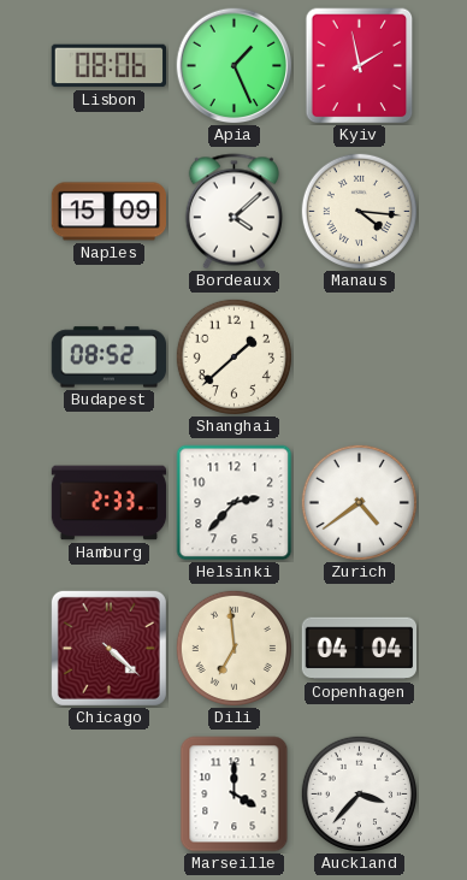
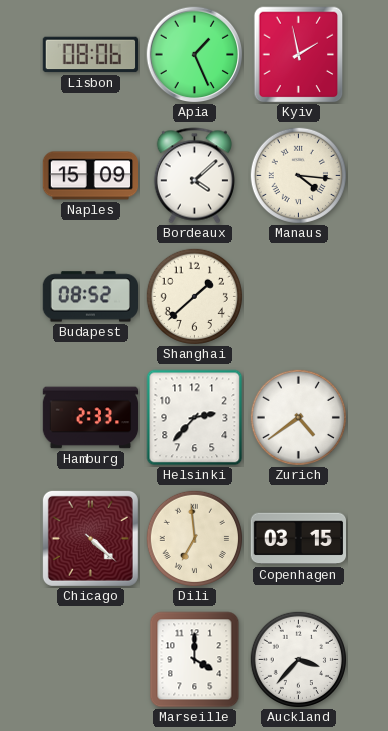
Copenhagen: 04:04 -> 03:15
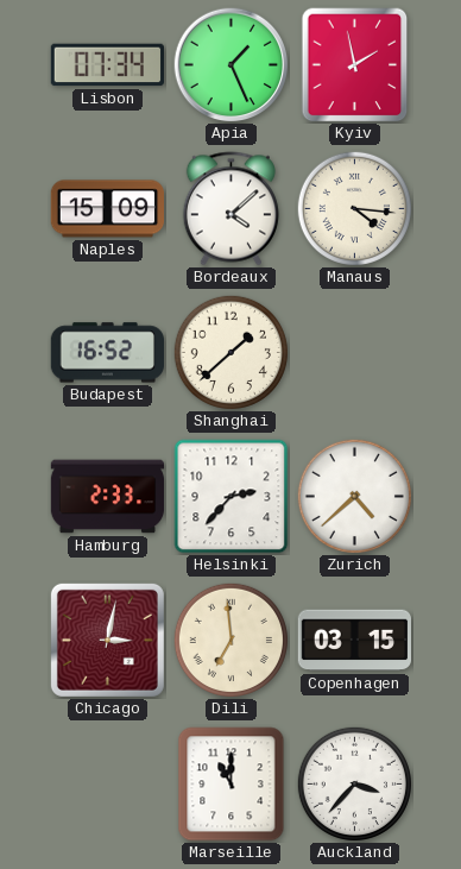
Lisbon: 08:06 -> 07:34
Budapest: 08:52 -> 16:52
Zurich: 4:39 -> 4:38
Chicago: 4:22 -> 3:02
Marseille: 4:00 -> 11:00
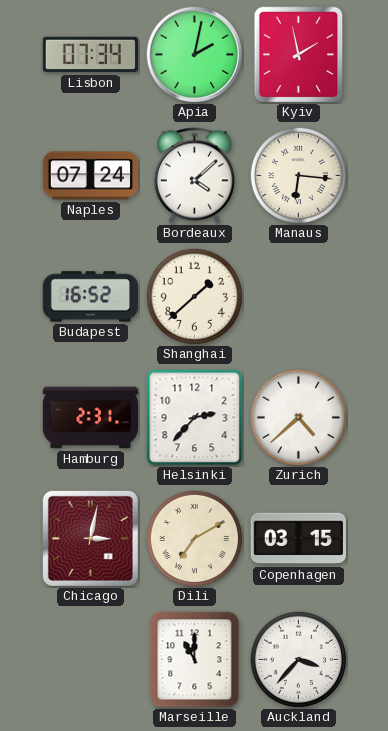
Apia: 1:26 -> 2:02
Naples: 15:09 -> 07:24
Manaus: 4:16 -> 6:16
Hamburg: 2:33 -> 2:31
Dili: 6:59 -> 7:10
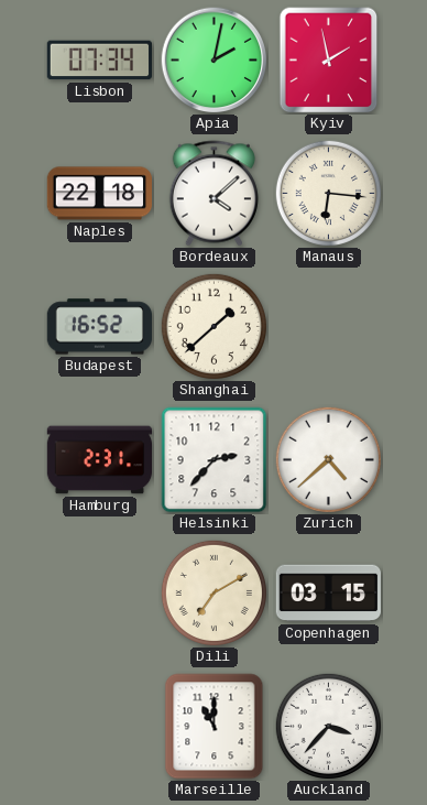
Naples: 07:24 -> 22:18
Chicago: 3:02 -> none
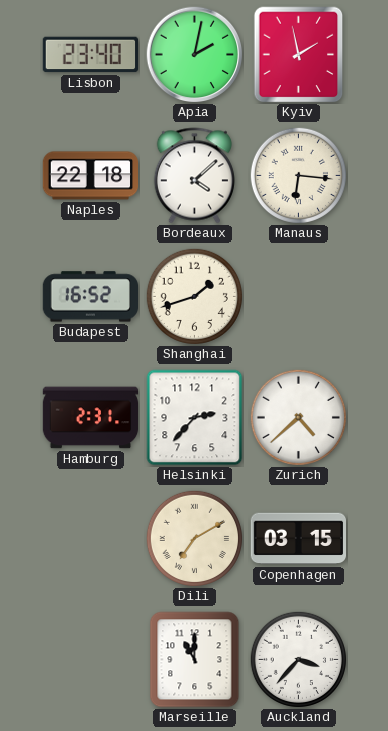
Lisbon: 07:34 -> 23:40
Shanghai: 1:38 -> 1:42
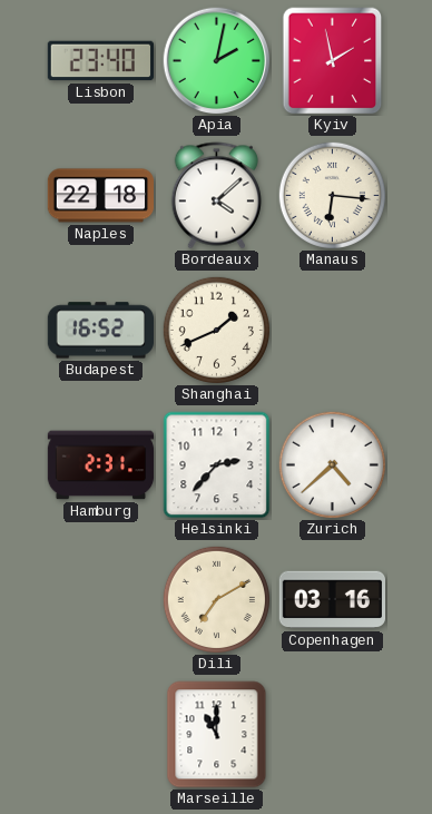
Shanghai: 1:42 -> 1:41
Copenhagen: 03:15 -> 03:16
Auckland: 3:37 -> none
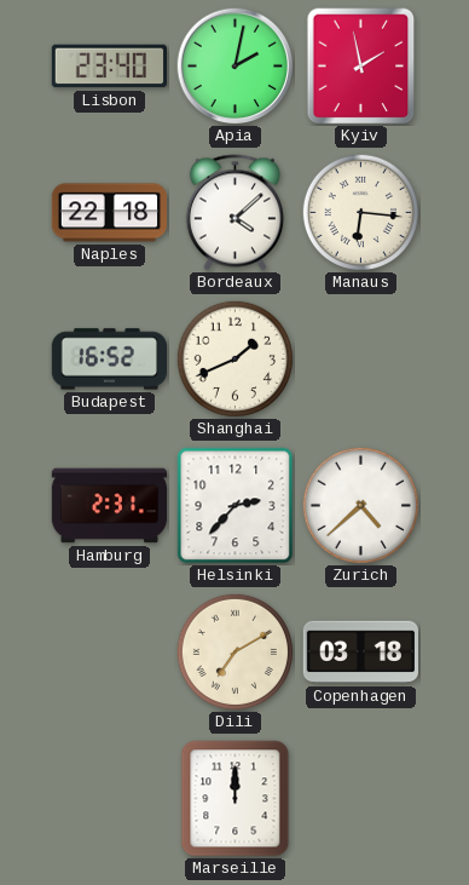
Copenhagen: 03:16 -> 03:18
Marseille: 11:00 -> 12:00
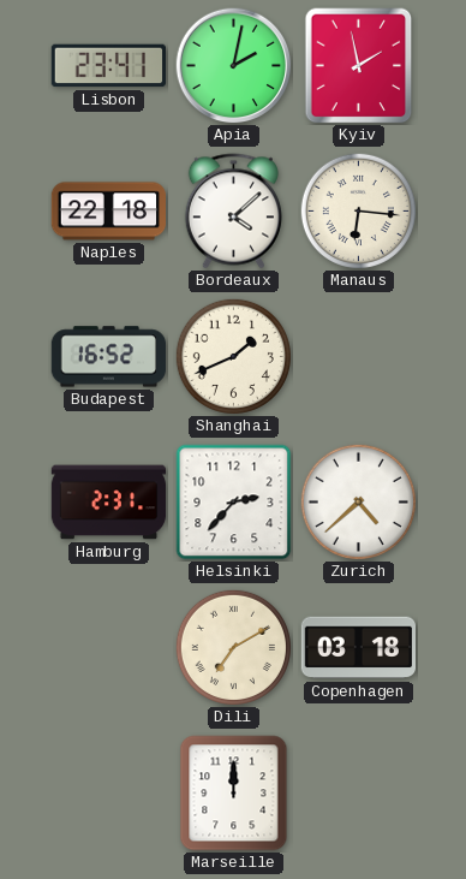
Lisbon: 23:40 -> 23:41
